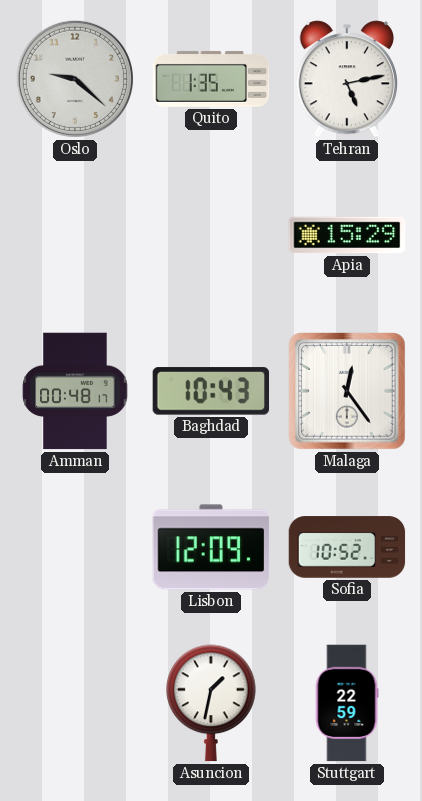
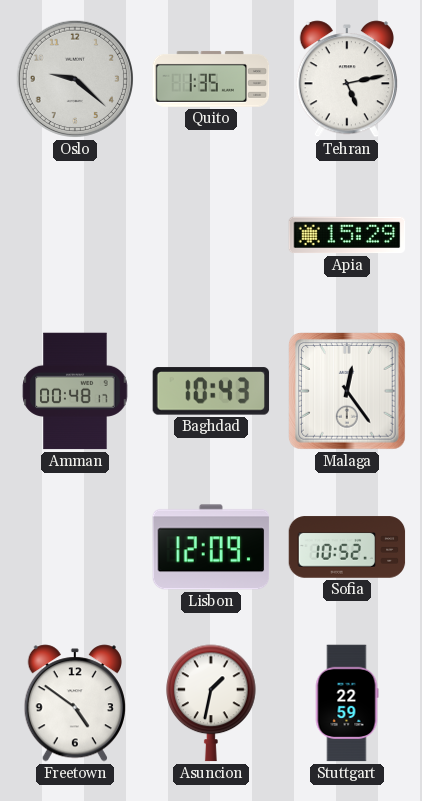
Freetown: none -> 4:51
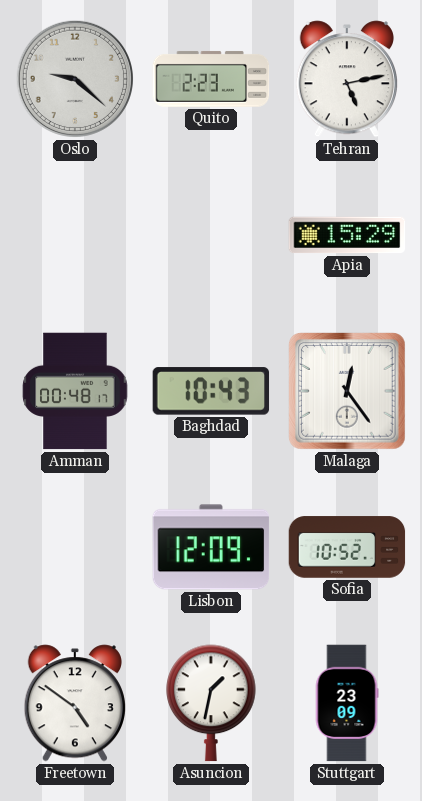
Quito: 1:35 -> 2:23
Stuttgart: 22:59 -> 23:09
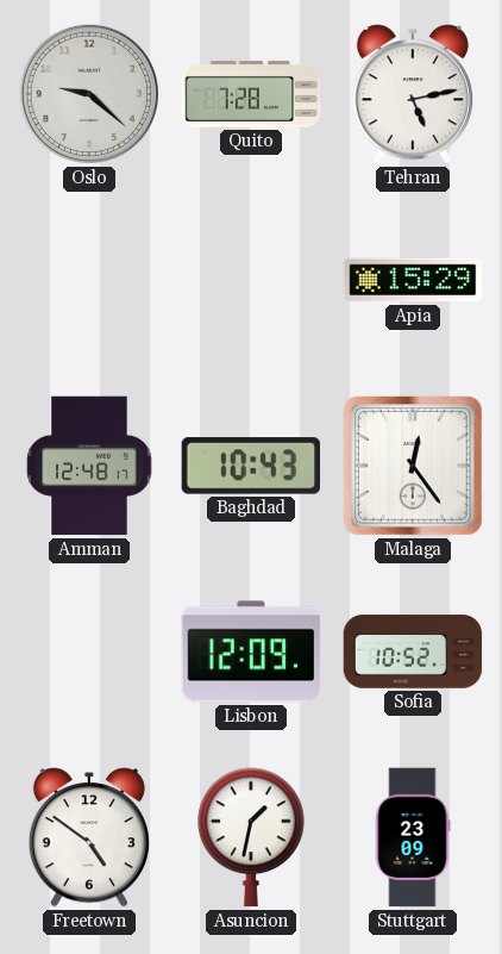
Quito: 2:23 -> 7:28
Amman: 00:48 -> 12:48
